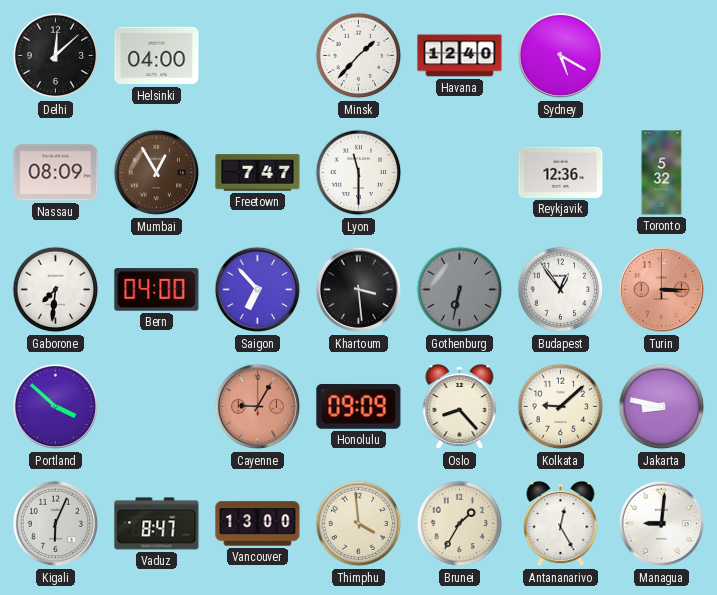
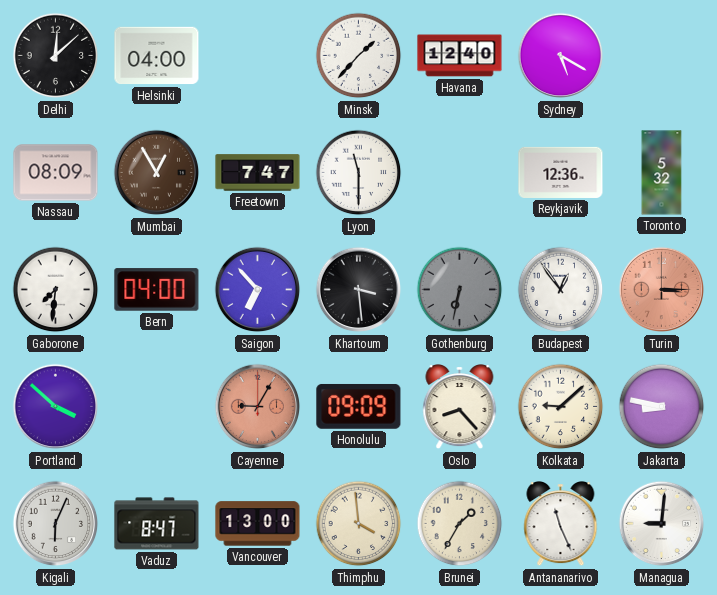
Antananarivo: 12:25 -> 11:26
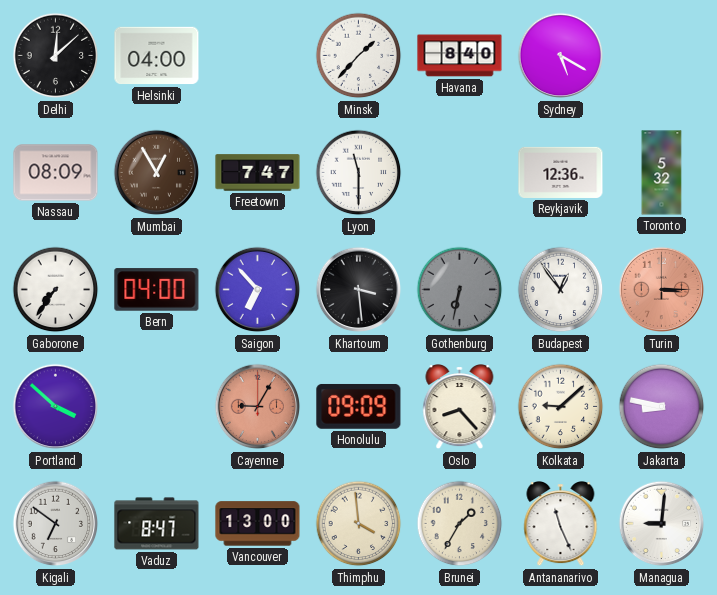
Havana: 12:40 -> 8:40
Gaborone: 7:31 -> 7:36
Kigali: 6:04 -> 6:51
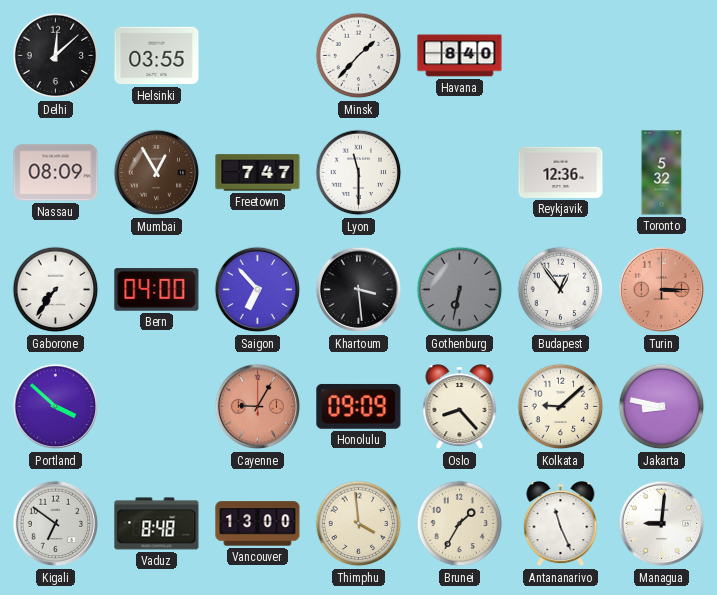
Helsinki: 04:00 -> 03:55
Sydney: 5:20 -> none
Vaduz: 8:47 -> 8:48
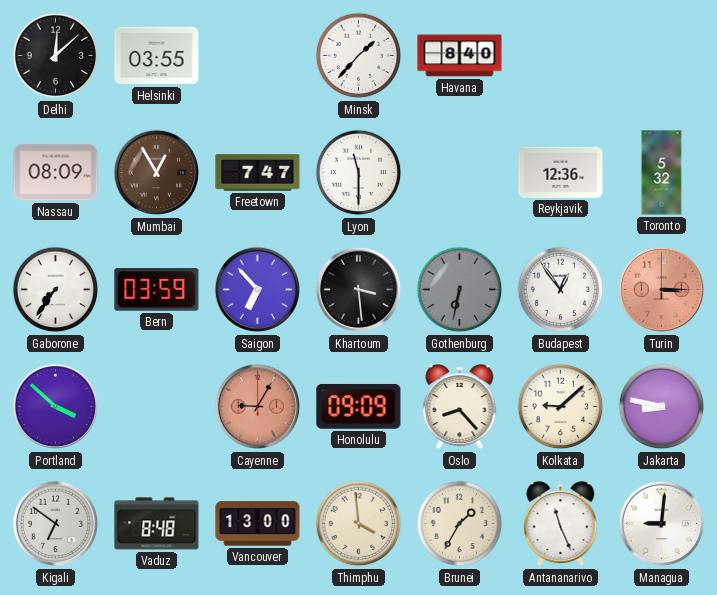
Bern: 04:00 -> 03:59
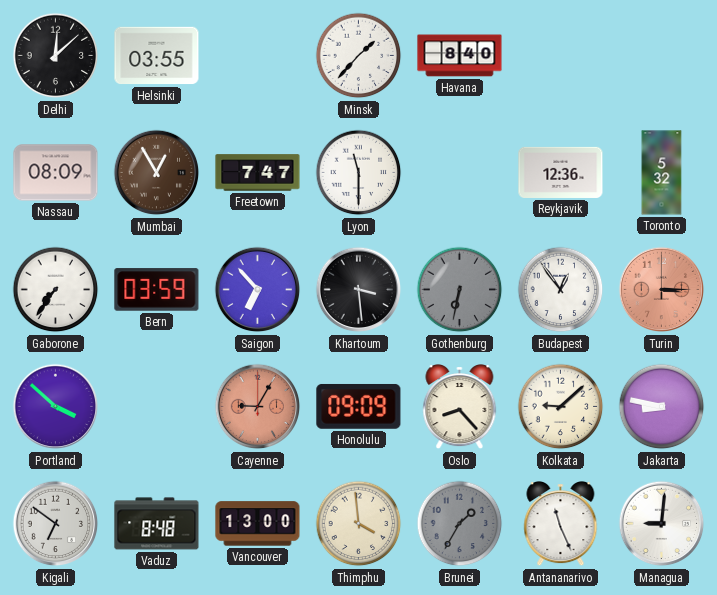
Brunei dial: cream -> grey
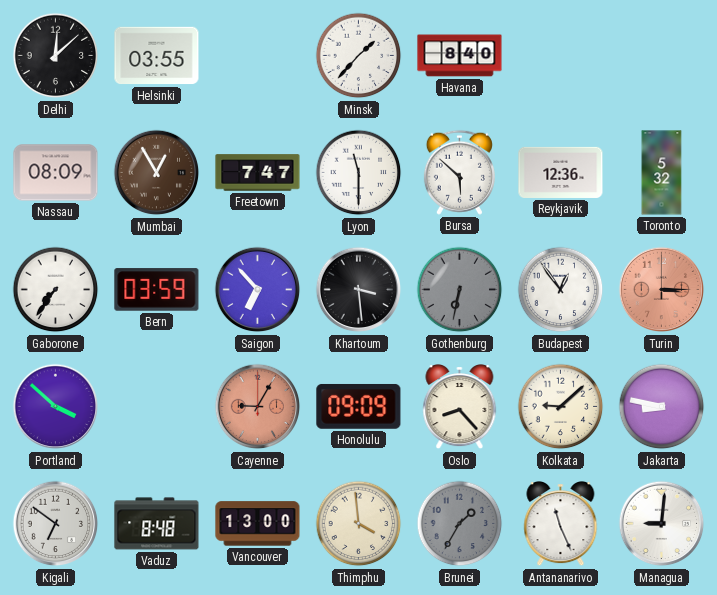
Bursa: none -> 5:52
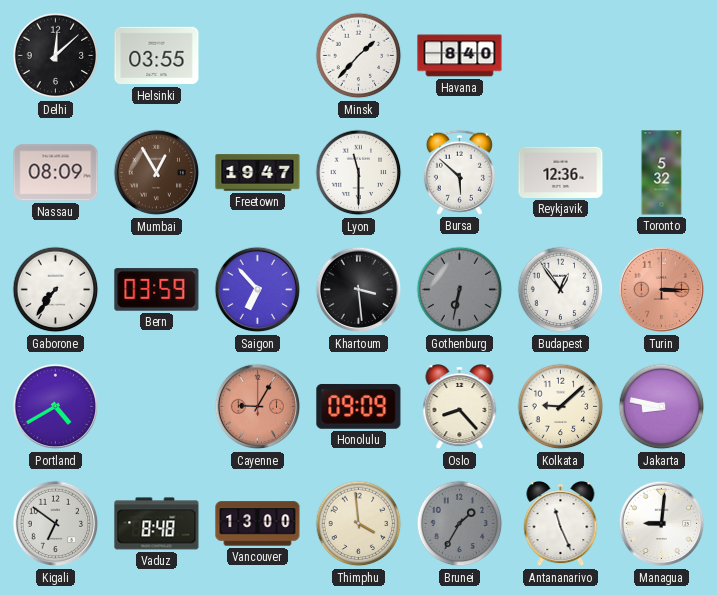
Freetown: 7:47 -> 19:47
Portland: 3:52 -> 4:40
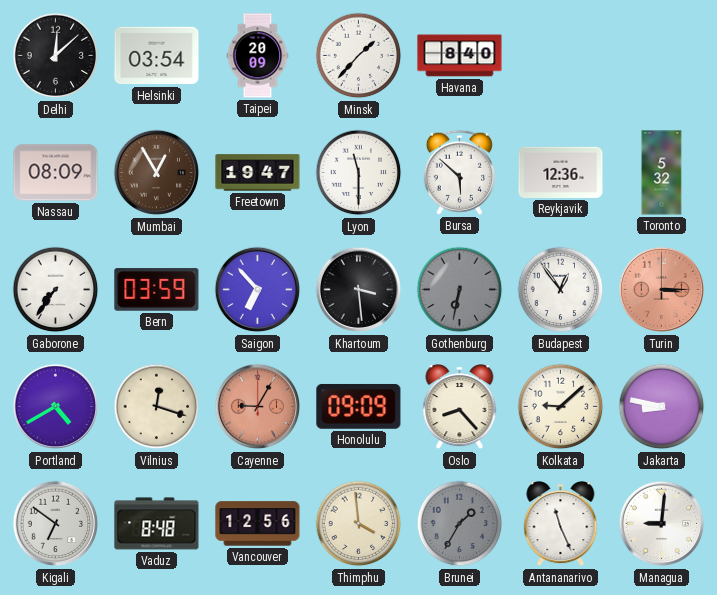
Helsinki: 03:55 -> 03:54
Taipei: none -> 20:09
Vilnius: none -> 12:18
Vancouver: 13:00 -> 12:56
